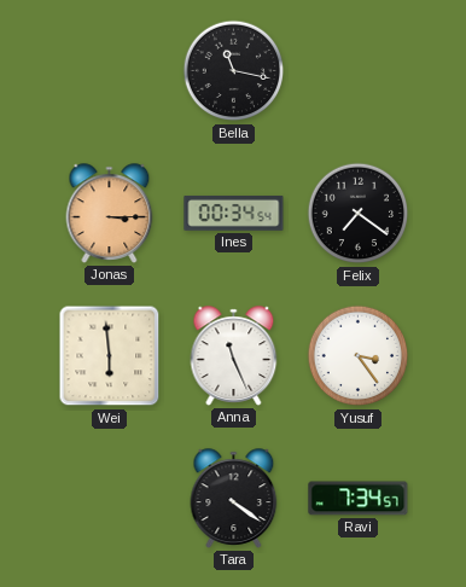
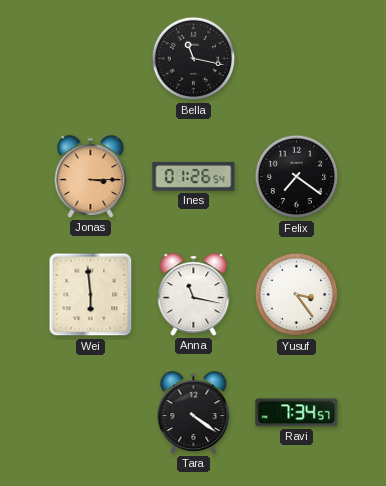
Ines: 00:34 -> 01:26
Anna: 11:26 -> 11:17
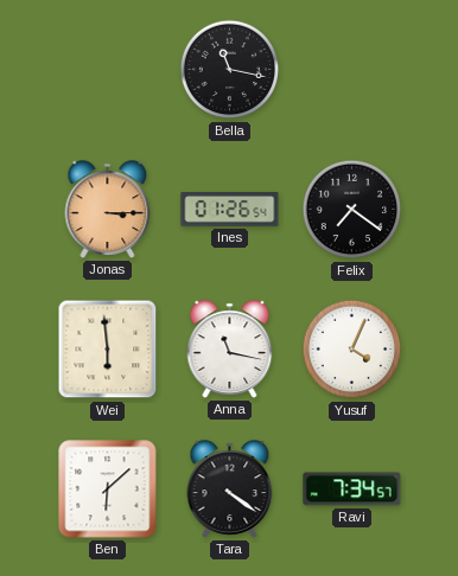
Yusuf: 3:24 -> 4:04
Ben: none -> 6:08
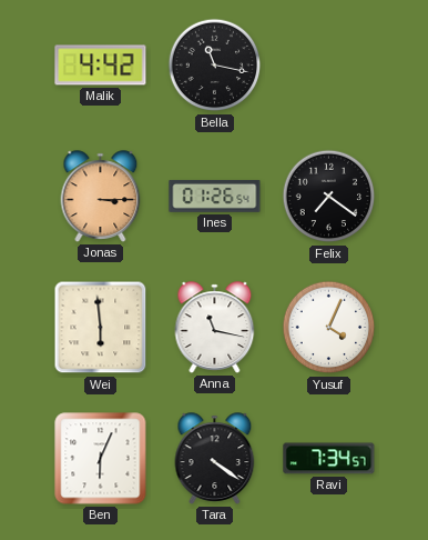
Malik: none -> 4:42
Ben: 6:08 -> 6:04
